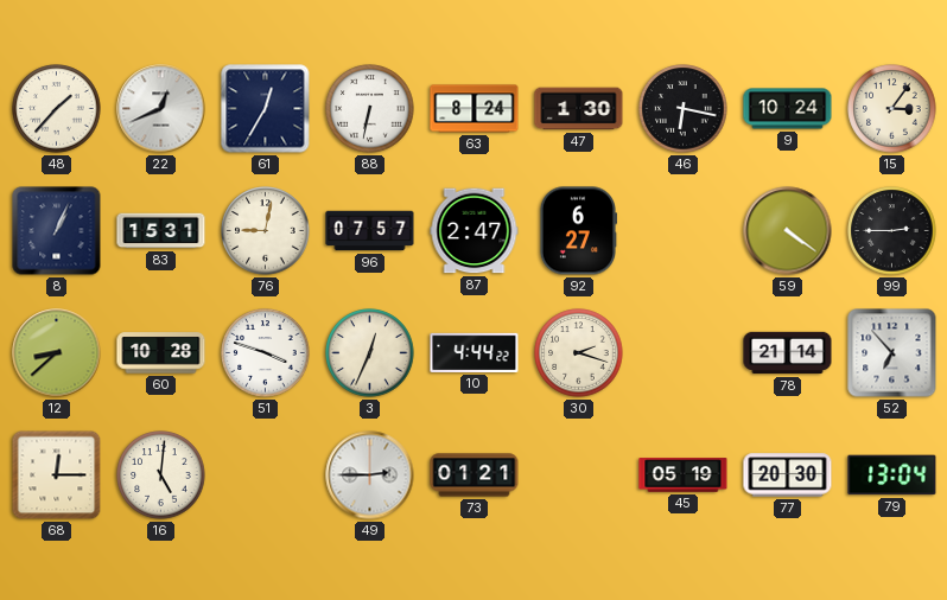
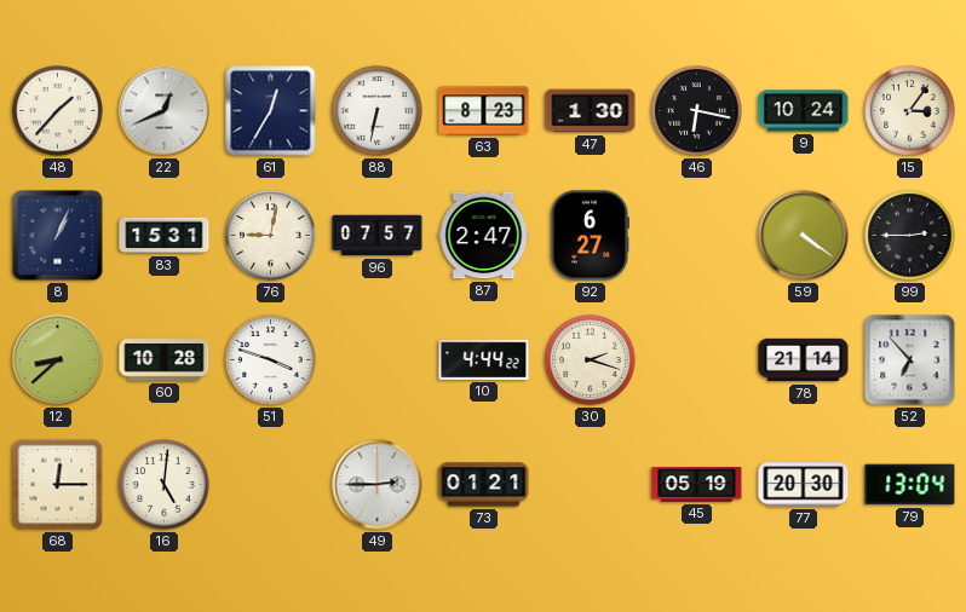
63: 8:24 -> 8:23
3: 12:34 -> none
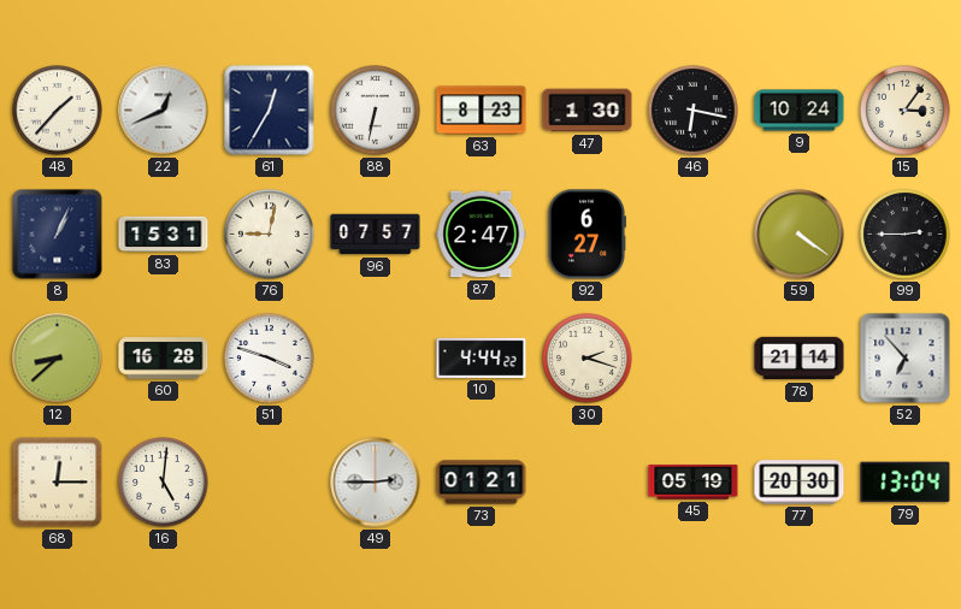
60: 10:28 -> 16:28
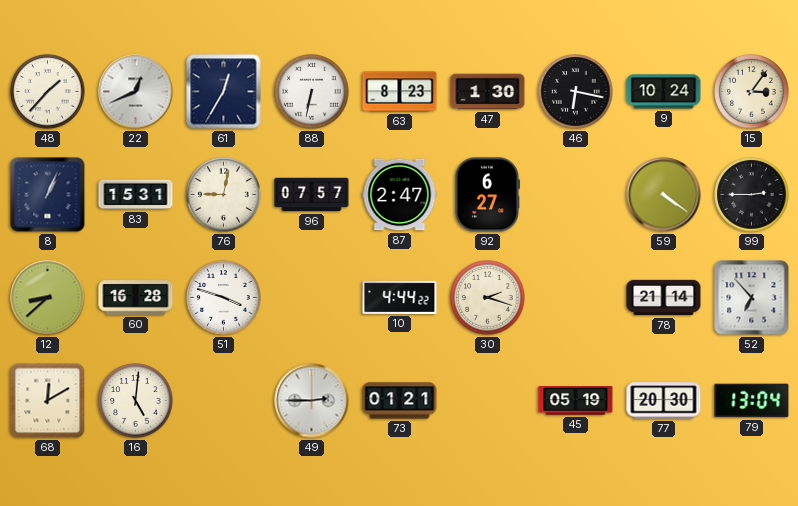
68: 12:15 -> 12:10
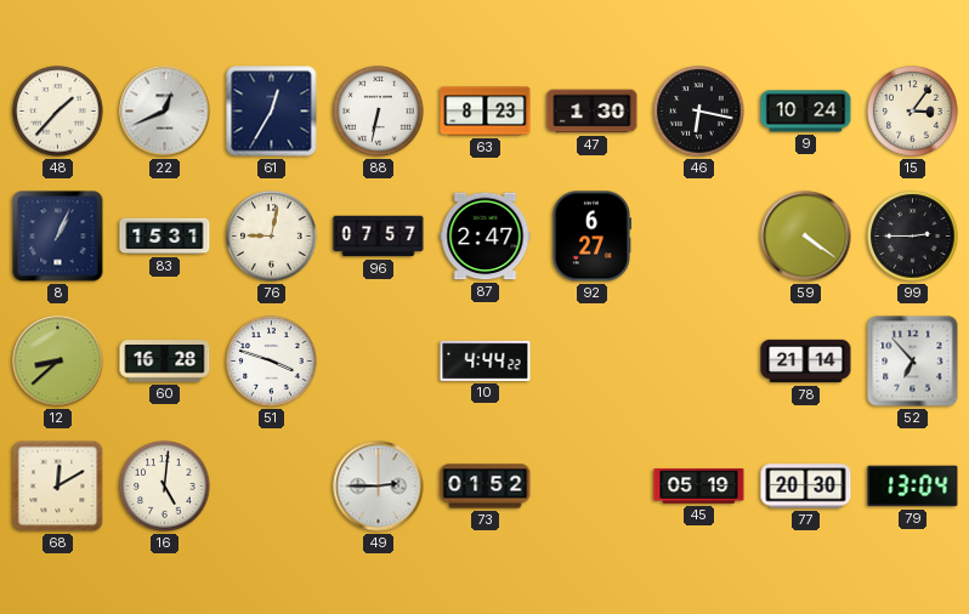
30: 2:18 -> none
73: 01:21 -> 01:52
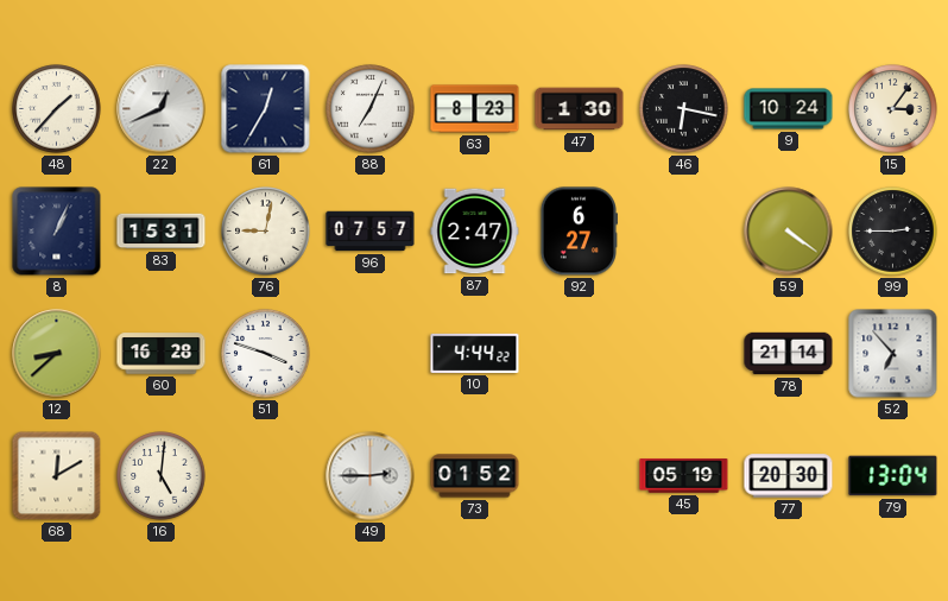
88: 6:32 -> 7:04
